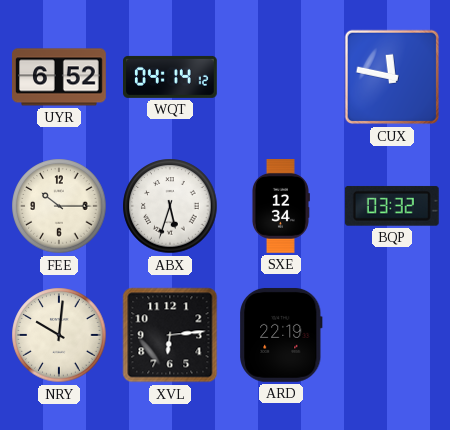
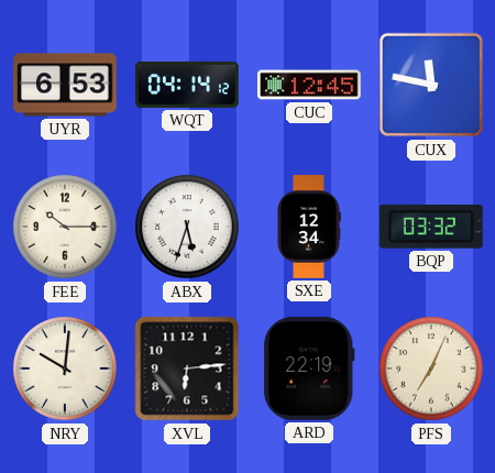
UYR: 6:52 -> 6:53
CUC: none -> 12:45
PFS: none -> 7:04
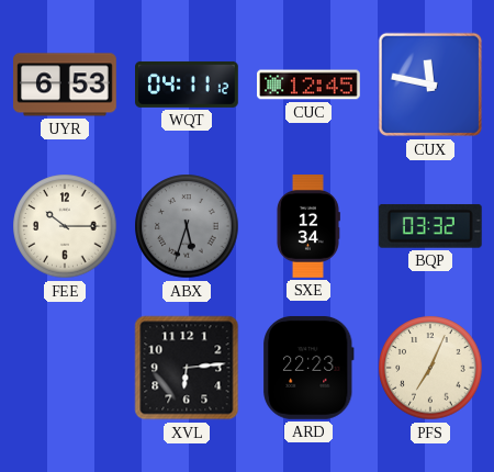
WQT: 04:14 -> 04:11
ABX dial: white -> grey
NRY: 10:01 -> none
ARD: 22:19 -> 22:23
